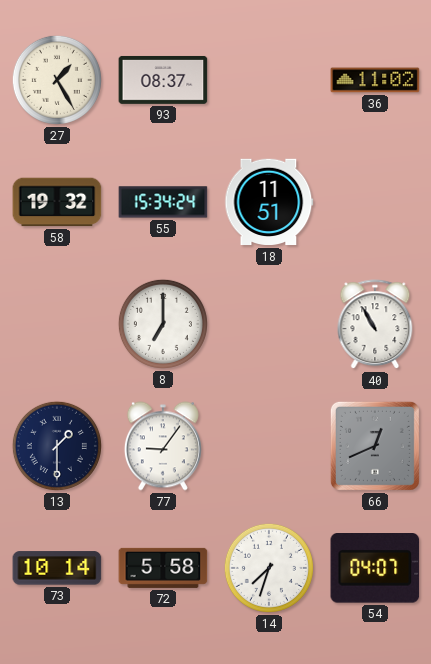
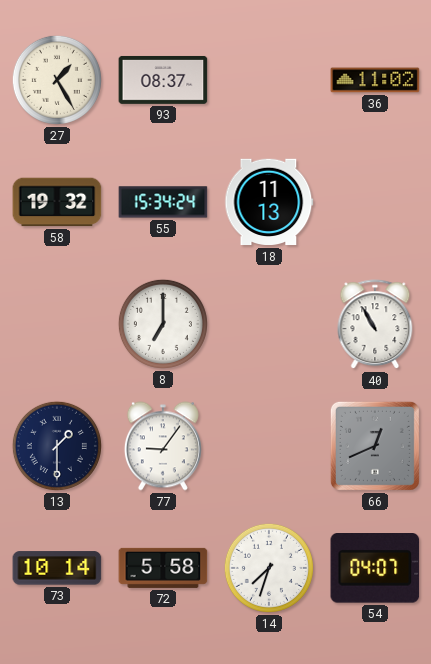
18: 11:51 -> 11:13
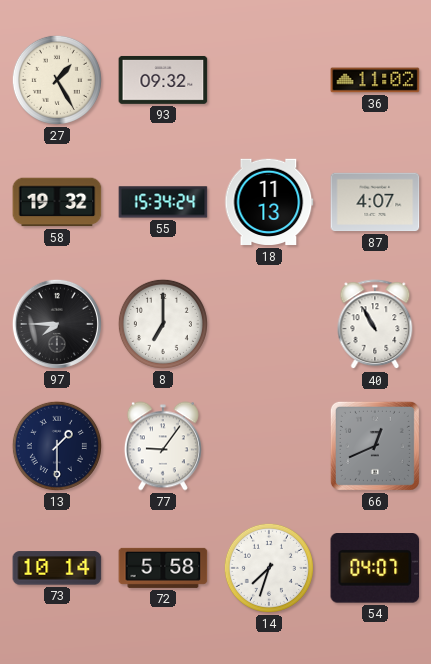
93: 08:37 -> 09:32
87: none -> 4:07
97: none -> 7:45
